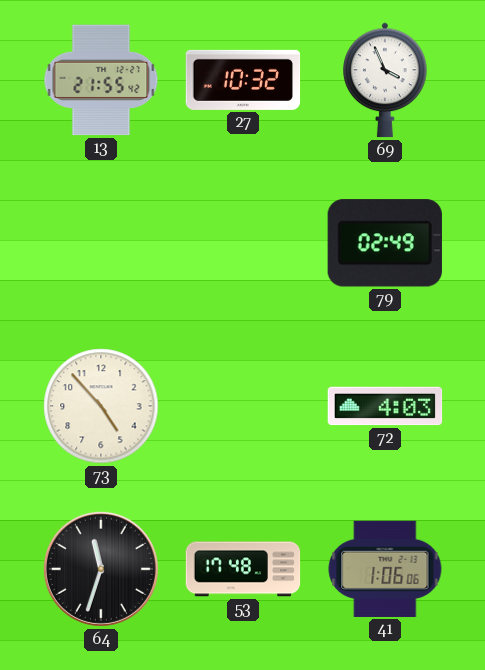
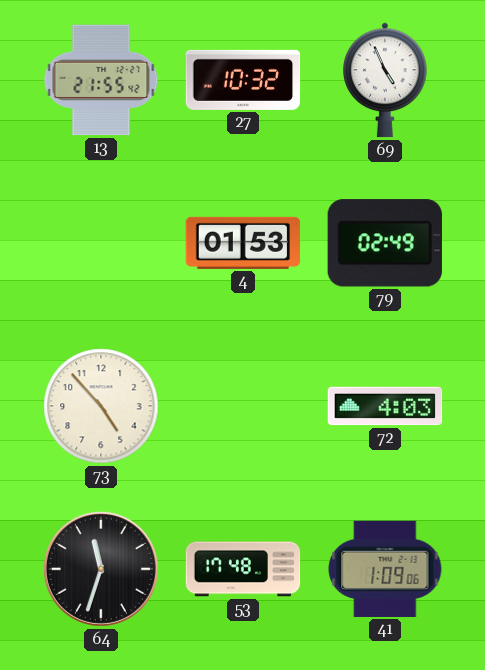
69: 3:56 -> 4:56
4: none -> 01:53
41: 1:06 -> 1:09
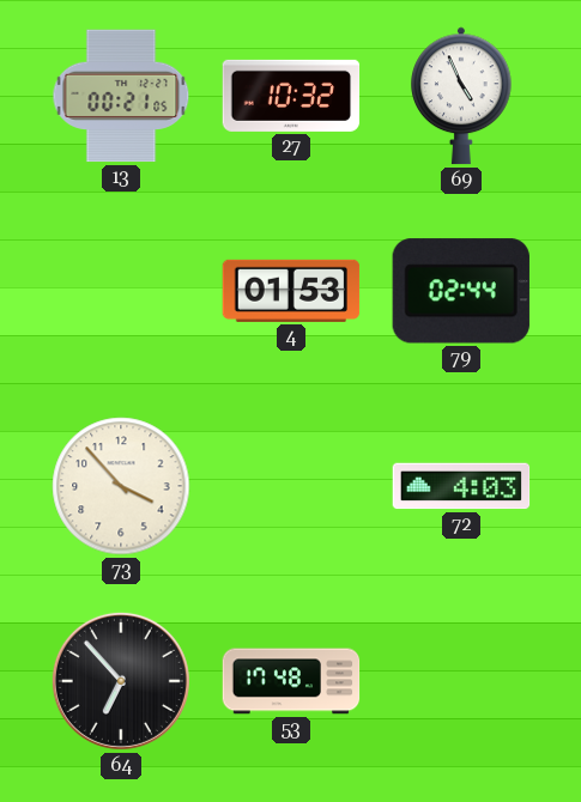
13: 21:55 -> 00:21
79: 02:49 -> 02:44
73: 4:53 -> 3:53
64: 11:33 -> 6:53
41: 1:09 -> none
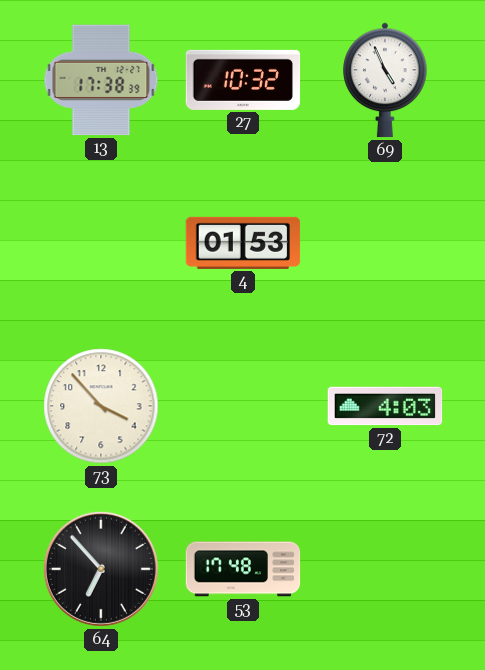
13: 00:21 -> 17:38
79: 02:44 -> none
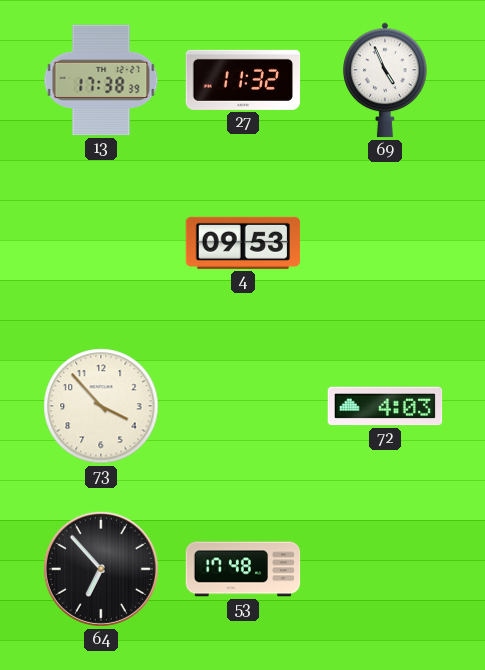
27: 10:32 -> 11:32
4: 01:53 -> 09:53
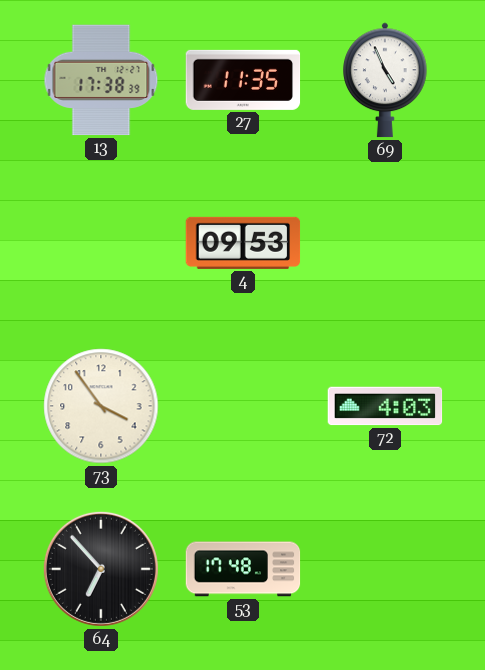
27: 11:32 -> 11:35
73: 3:53 -> 3:54
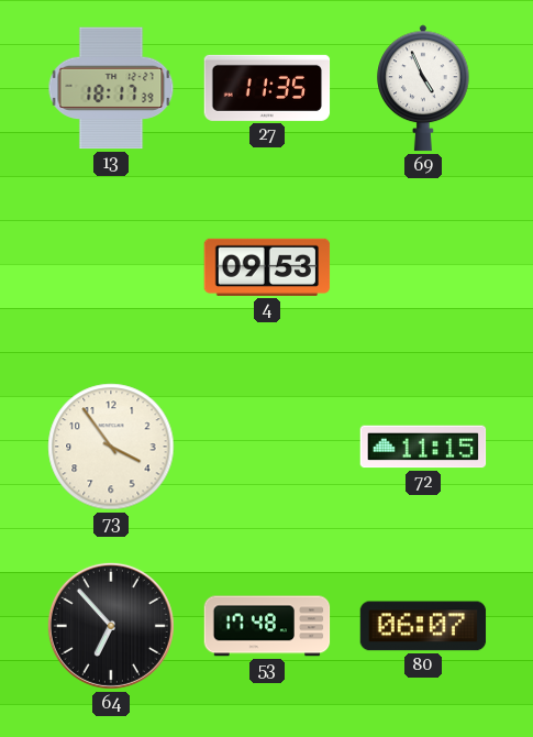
13: 17:38 -> 18:17
72: 4:03 -> 11:15
80: none -> 06:07
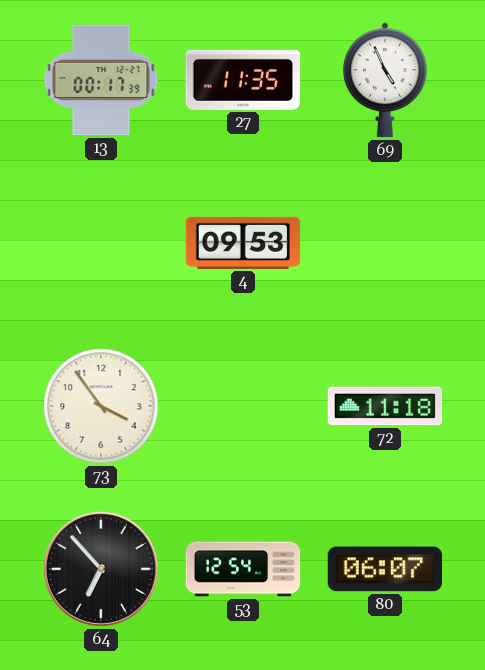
13: 18:17 -> 00:17
72: 11:15 -> 11:18
53: 17:48 -> 12:54
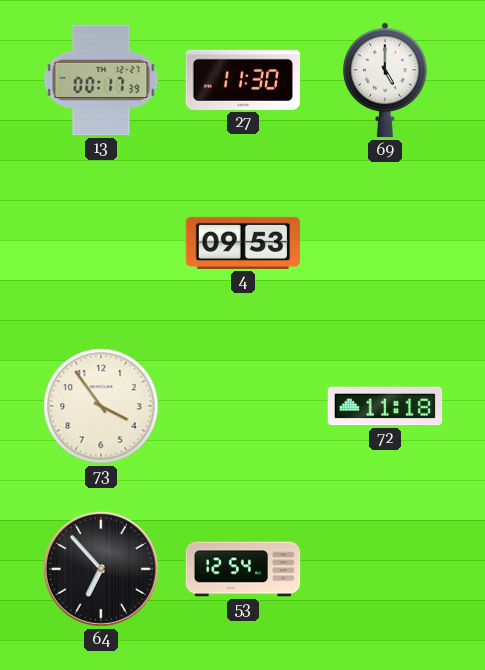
27: 11:35 -> 11:30
69: 4:56 -> 5:00
80: 06:07 -> none
